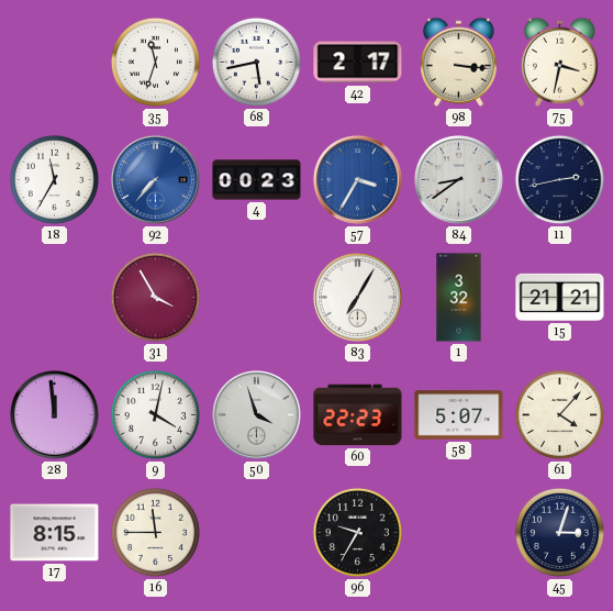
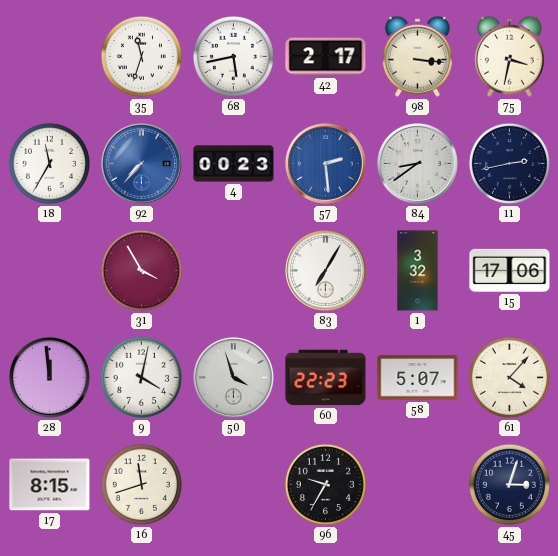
57: 3:35 -> 2:29
15: 21:21 -> 17:06
16: 11:45 -> 11:42
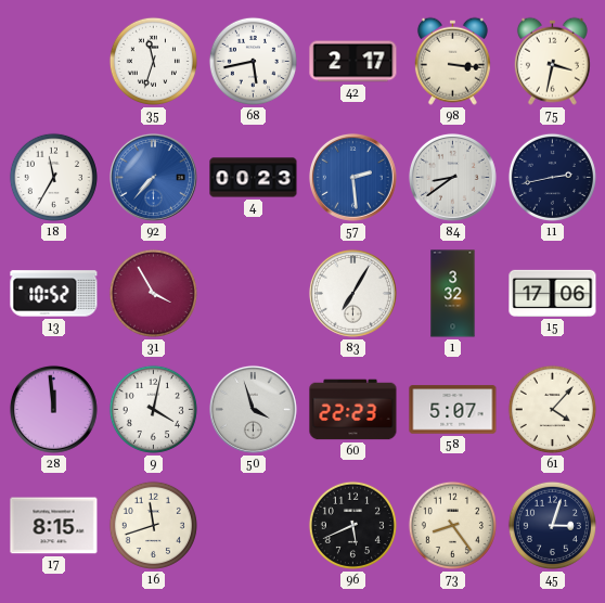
13: none -> 10:52
96: 9:35 -> 5:41
73: none -> 8:24
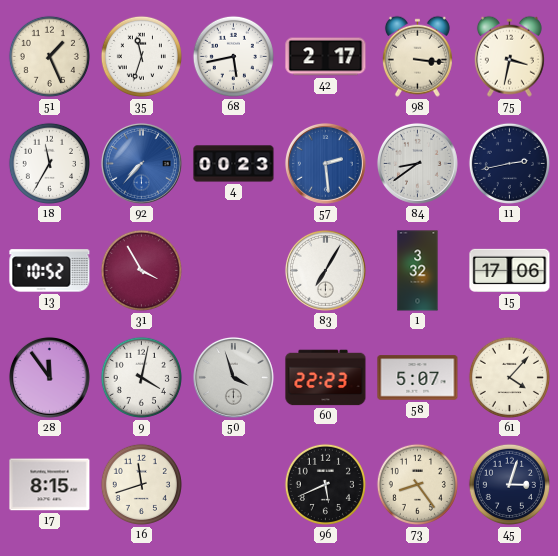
51: none -> 1:26
28: 11:59 -> 11:54
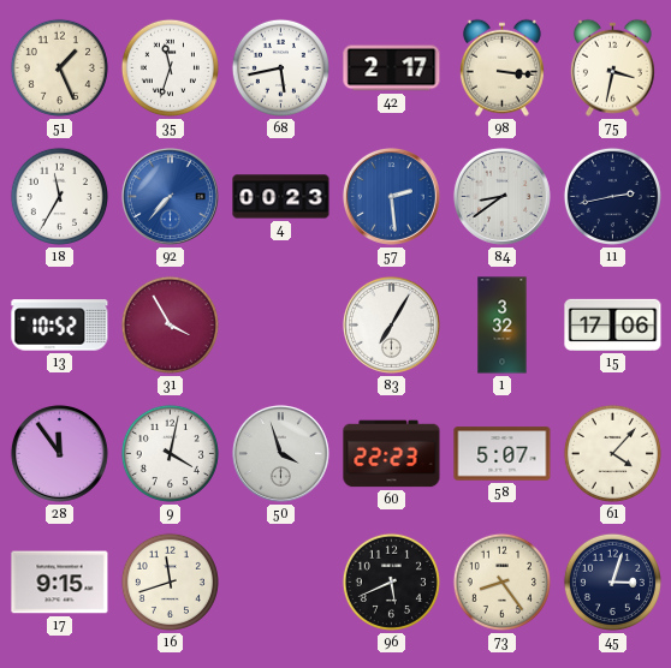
17: 8:15 -> 9:15
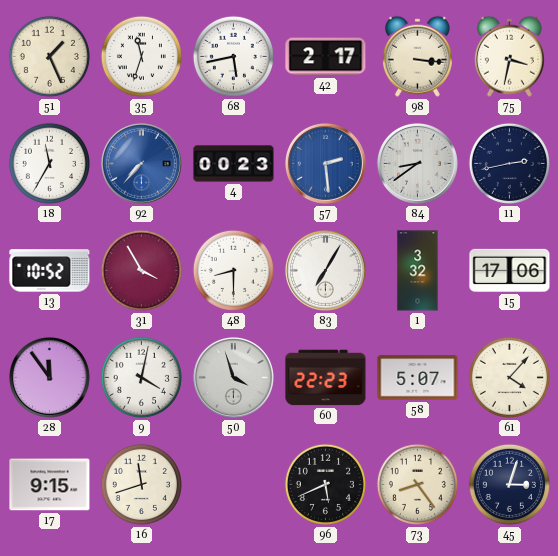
48: none -> 8:30
